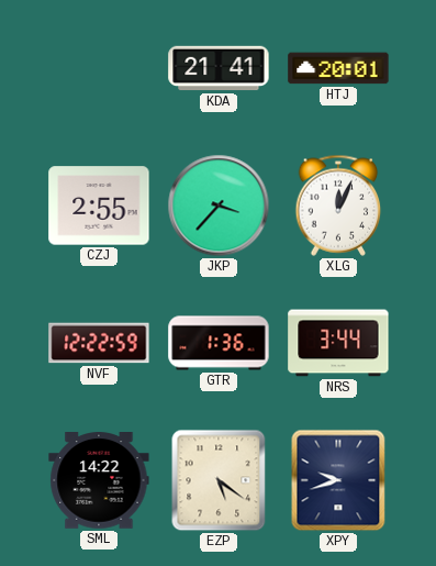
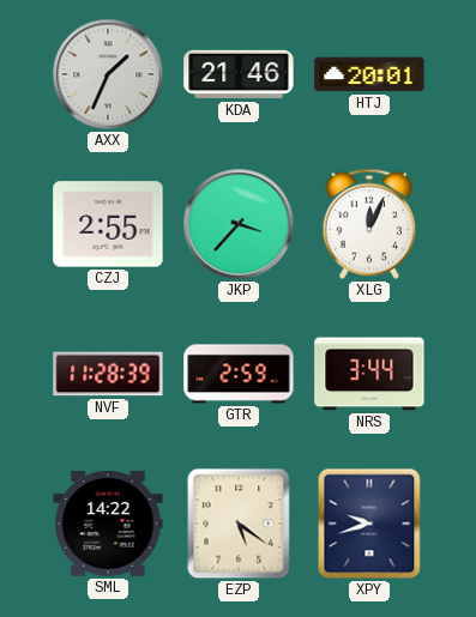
AXX: none -> 1:34
KDA: 21:41 -> 21:46
NVF: 12:22 -> 11:28
GTR: 1:36 -> 2:59
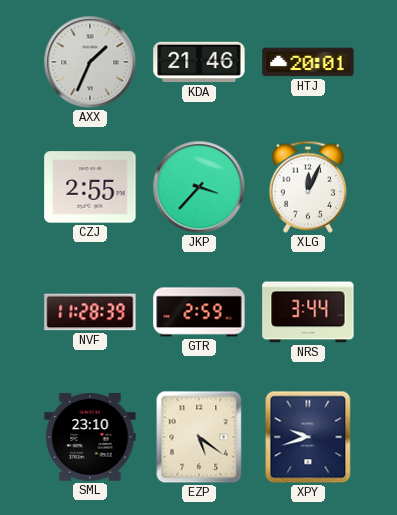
SML: 14:22 -> 23:10
